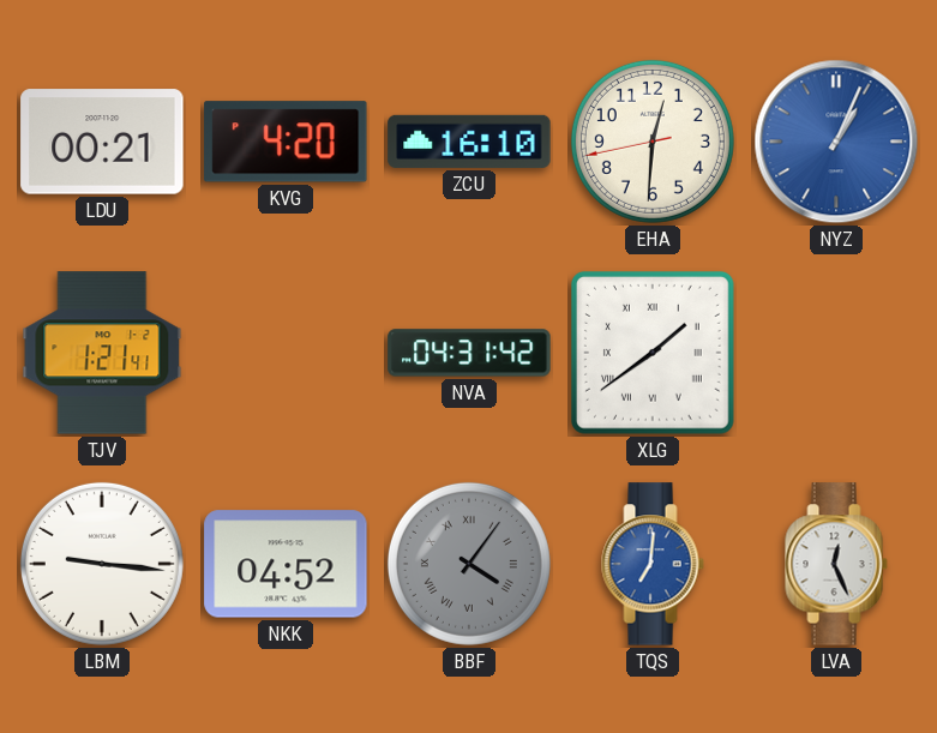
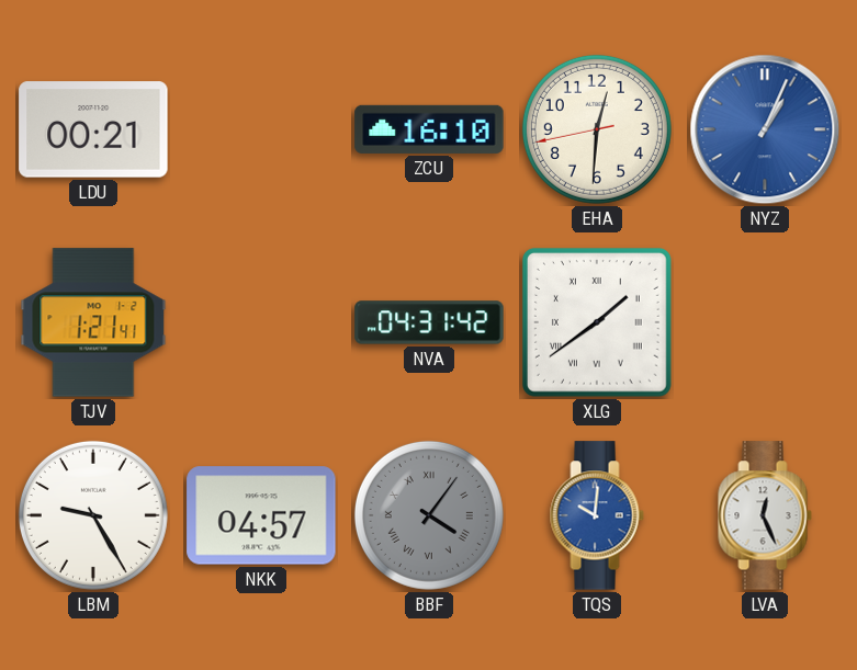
KVG: 4:20 -> none
LBM: 9:16 -> 9:25
NKK: 04:52 -> 04:57
TQS: 7:01 -> 10:01
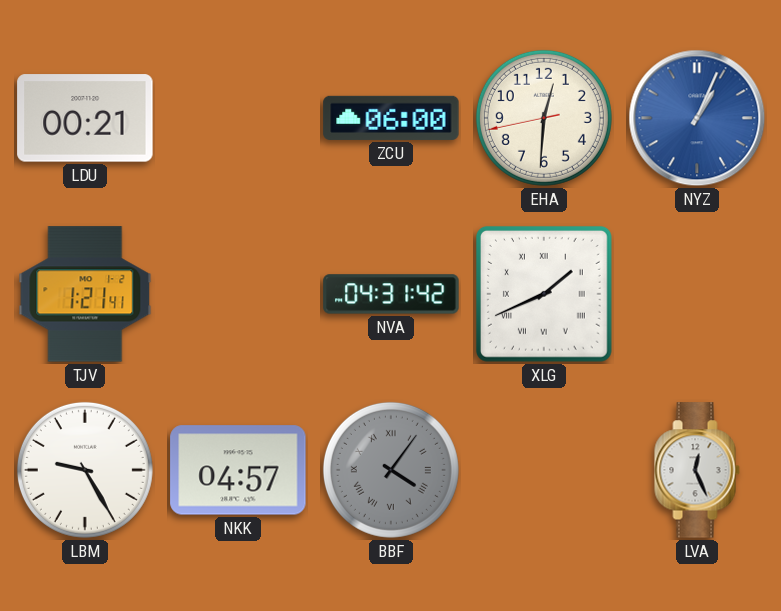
ZCU: 16:10 -> 06:00
XLG: 1:39 -> 1:41
TQS: 10:01 -> none
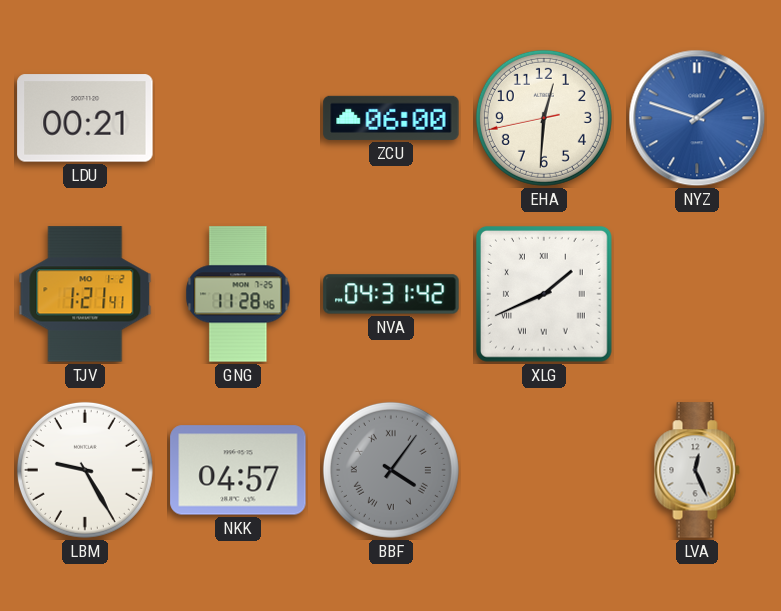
NYZ: 1:04 -> 1:48
GNG: none -> 11:28
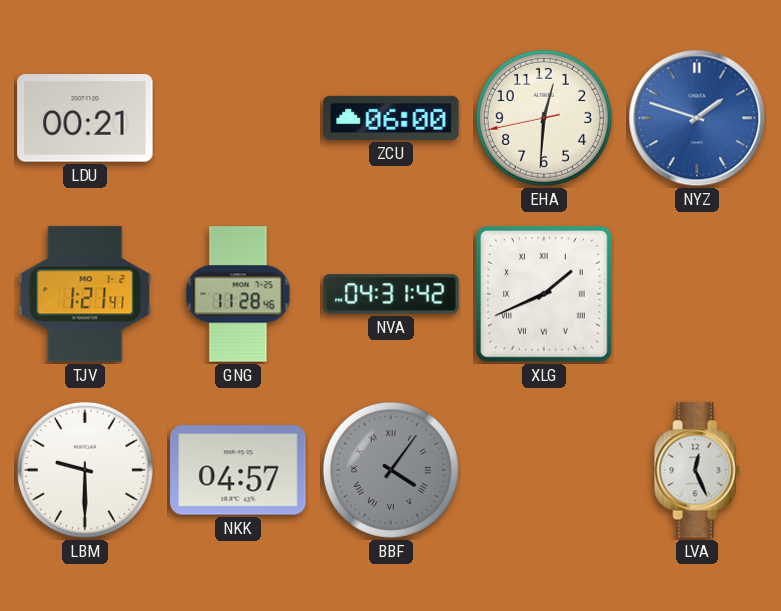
LBM: 9:25 -> 9:30
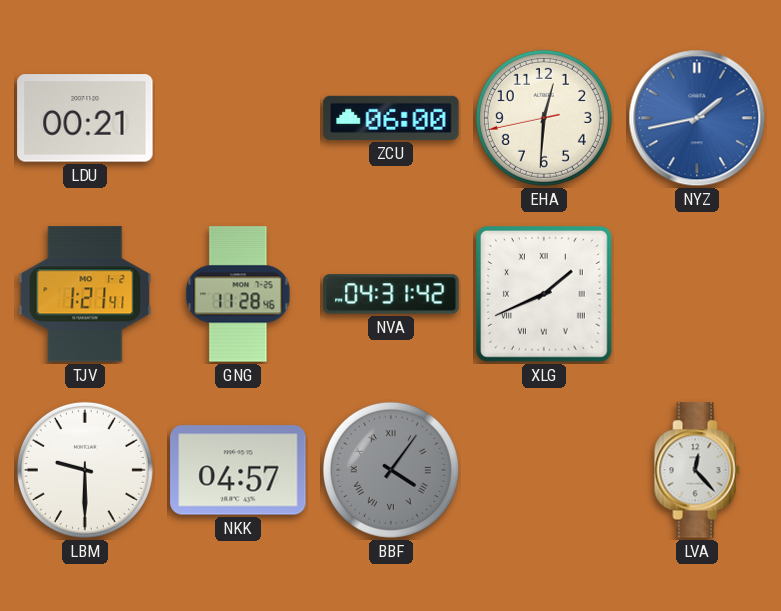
NYZ: 1:48 -> 1:43
LVA: 12:26 -> 12:23
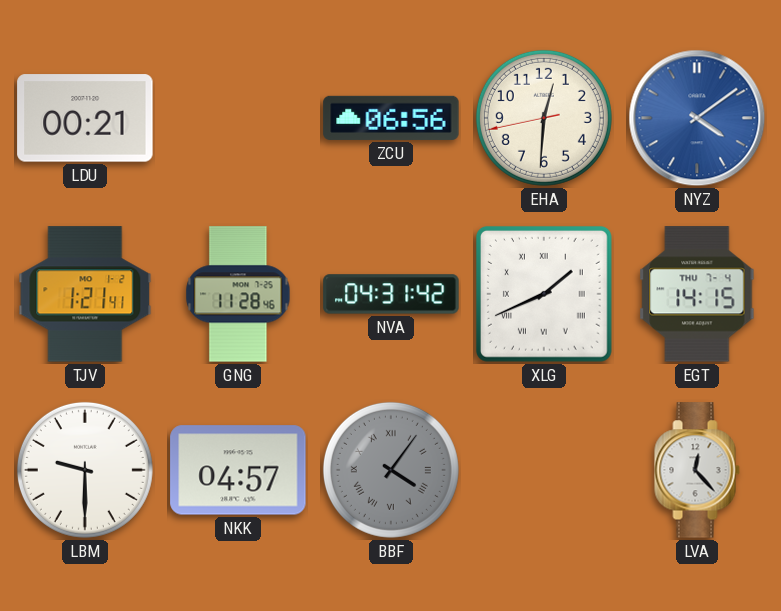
ZCU: 06:00 -> 06:56
NYZ: 1:43 -> 4:09
EGT: none -> 14:15
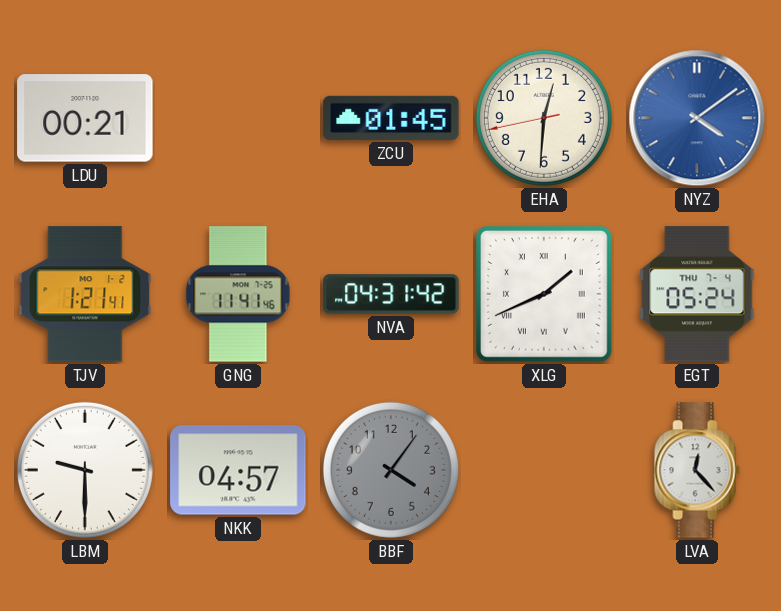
ZCU: 06:56 -> 01:45
GNG: 11:28 -> 11:41
EGT: 14:15 -> 05:24
BBF numerals: Roman -> Arabic
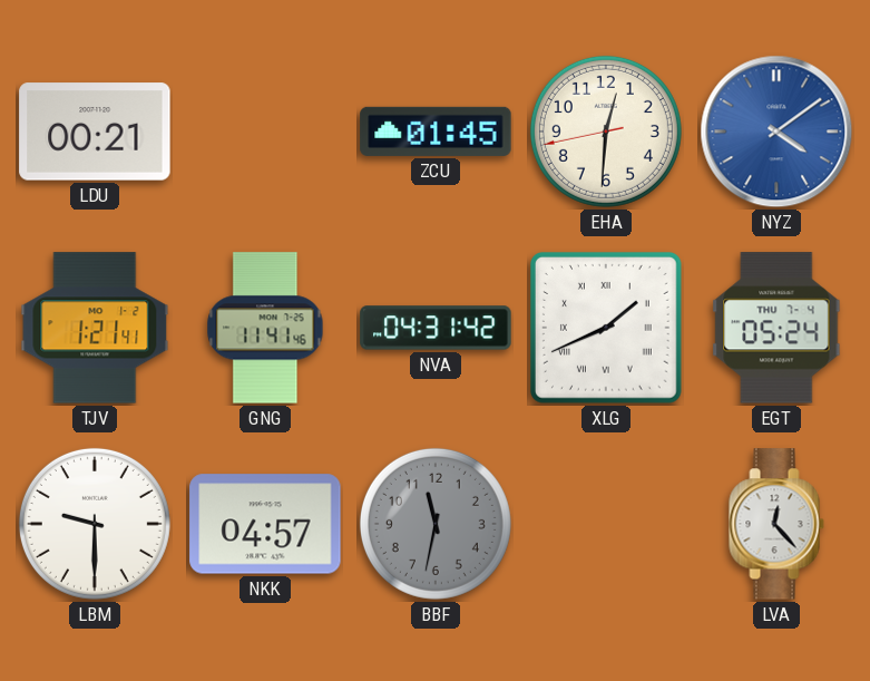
BBF: 4:06 -> 11:32
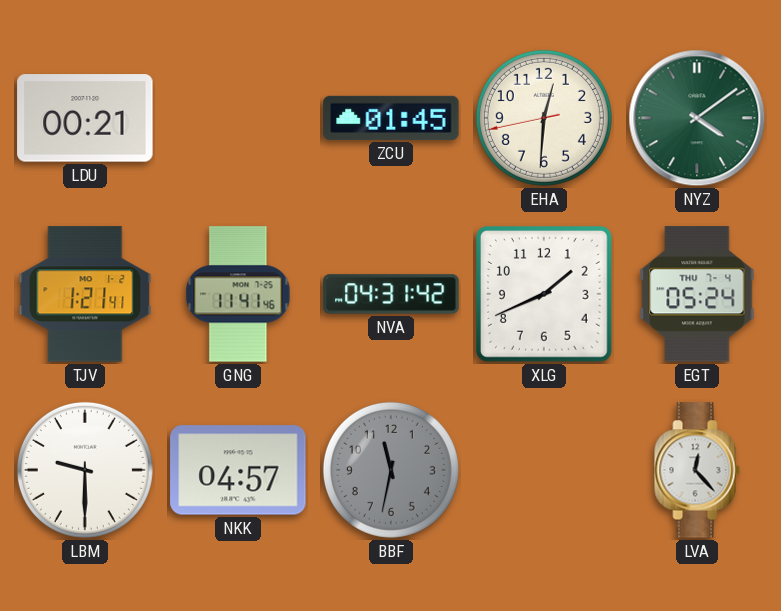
NYZ dial: blue -> green
XLG numerals: Roman -> Arabic
